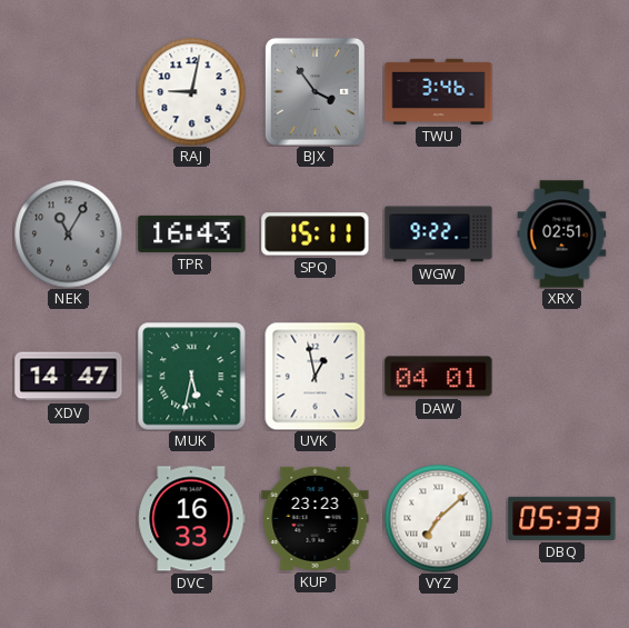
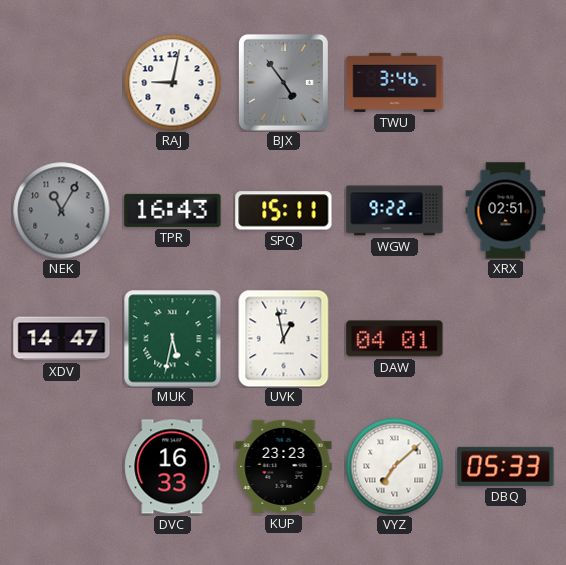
BJX: 3:54 -> 4:54
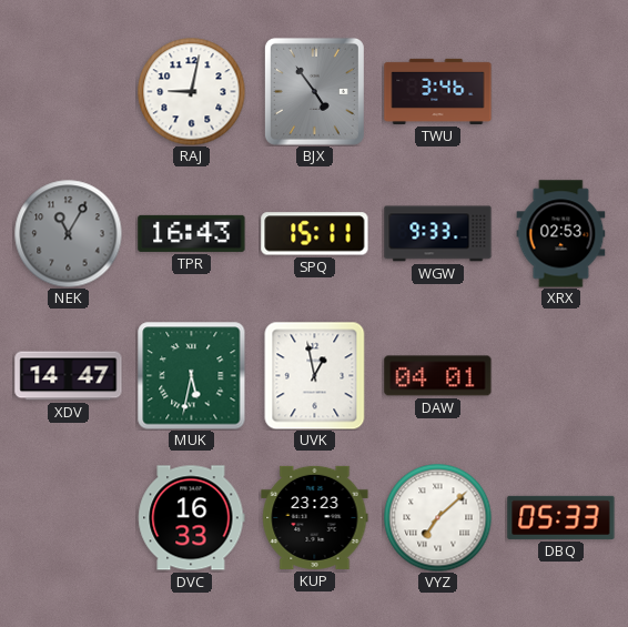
WGW: 9:22 -> 9:33
XRX: 02:51 -> 02:53
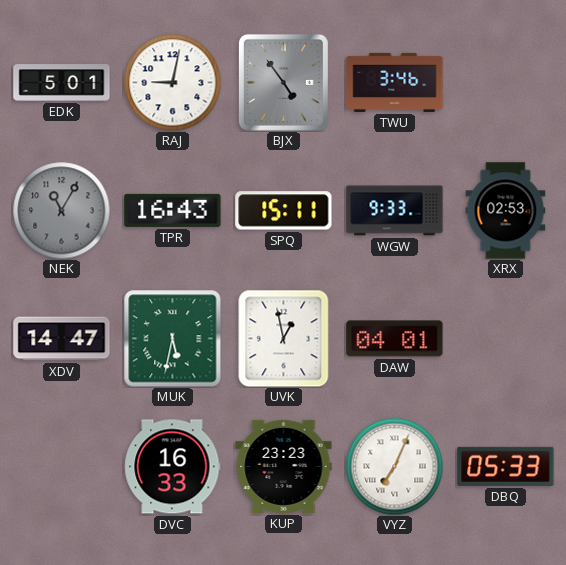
EDK: none -> 5:01
VYZ: 7:08 -> 7:04
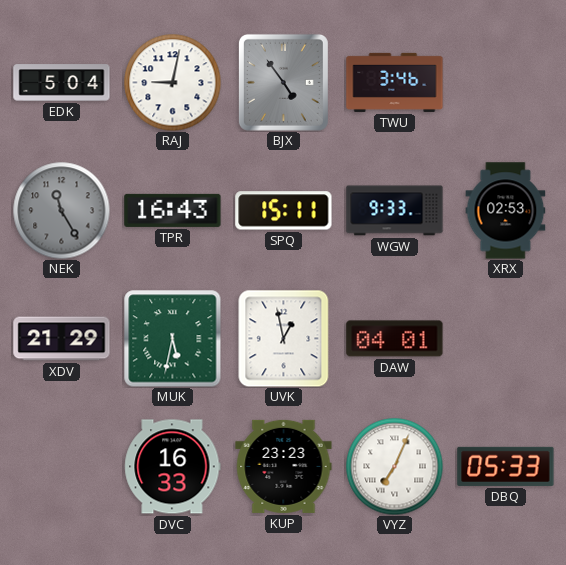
EDK: 5:01 -> 5:04
NEK: 11:05 -> 11:25
XDV: 14:47 -> 21:29
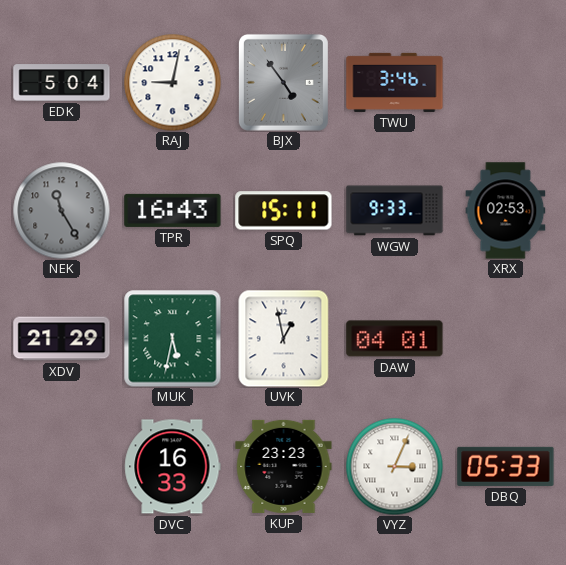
VYZ: 7:04 -> 3:04
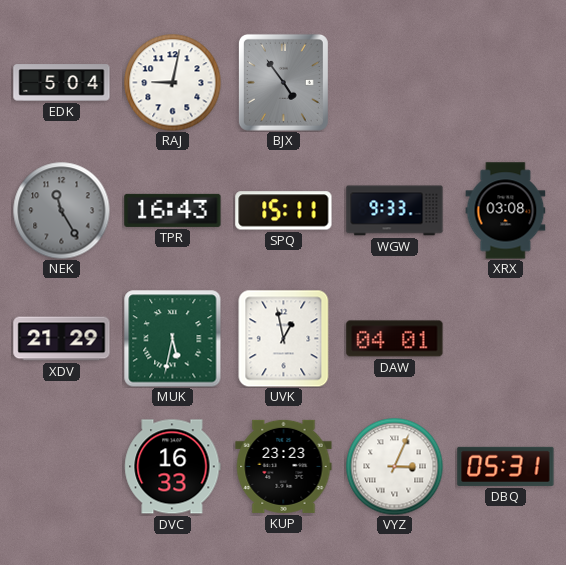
TWU: 3:46 -> none
XRX: 02:53 -> 03:08
DBQ: 05:33 -> 05:31
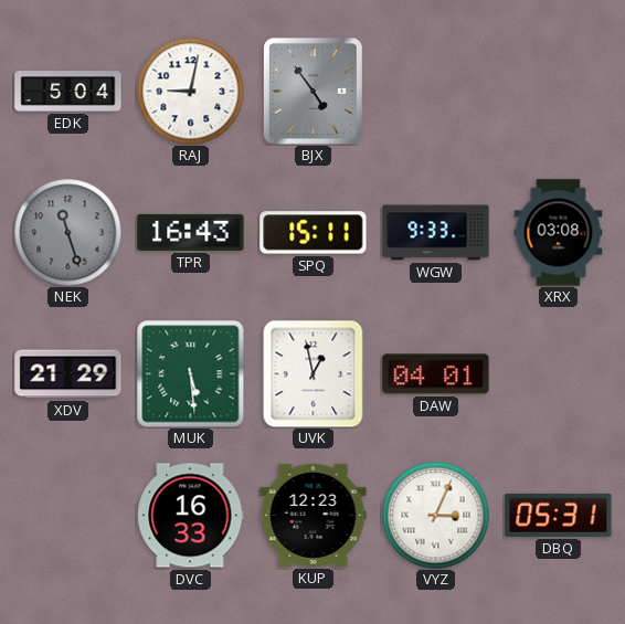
NEK: 11:25 -> 11:27
MUK: 5:32 -> 5:29
KUP: 23:23 -> 12:23
